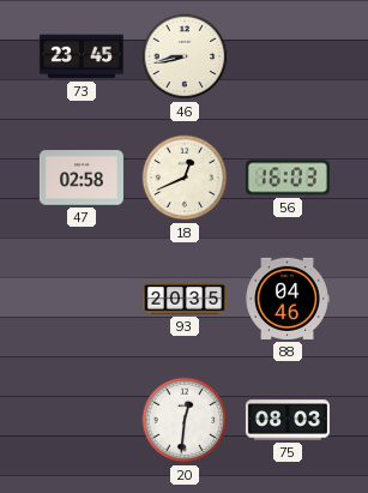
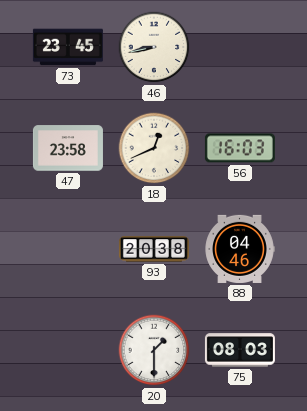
47: 02:58 -> 23:58
93: 20:35 -> 20:38
20: 12:31 -> 1:30
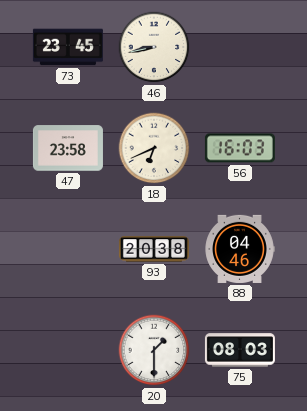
18: 12:41 -> 6:41
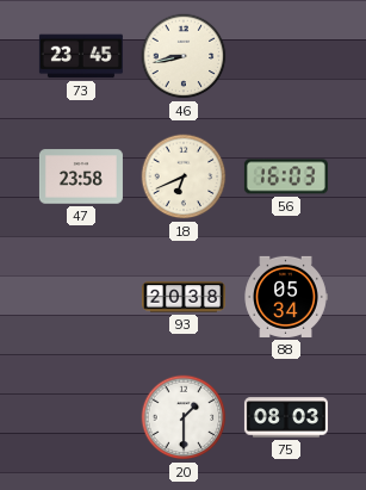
88: 04:46 -> 05:34
